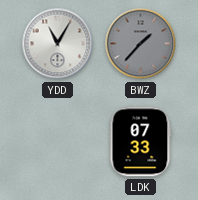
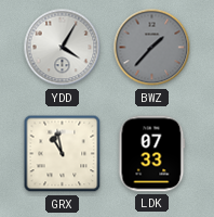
YDD: 11:05 -> 4:05
GRX: none -> 10:58
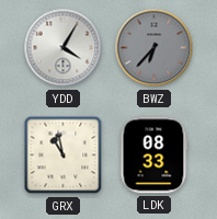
BWZ: 1:37 -> 6:37
LDK: 07:33 -> 08:33
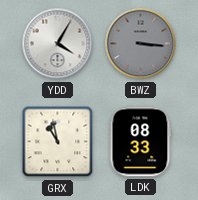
BWZ: 6:37 -> 3:16
